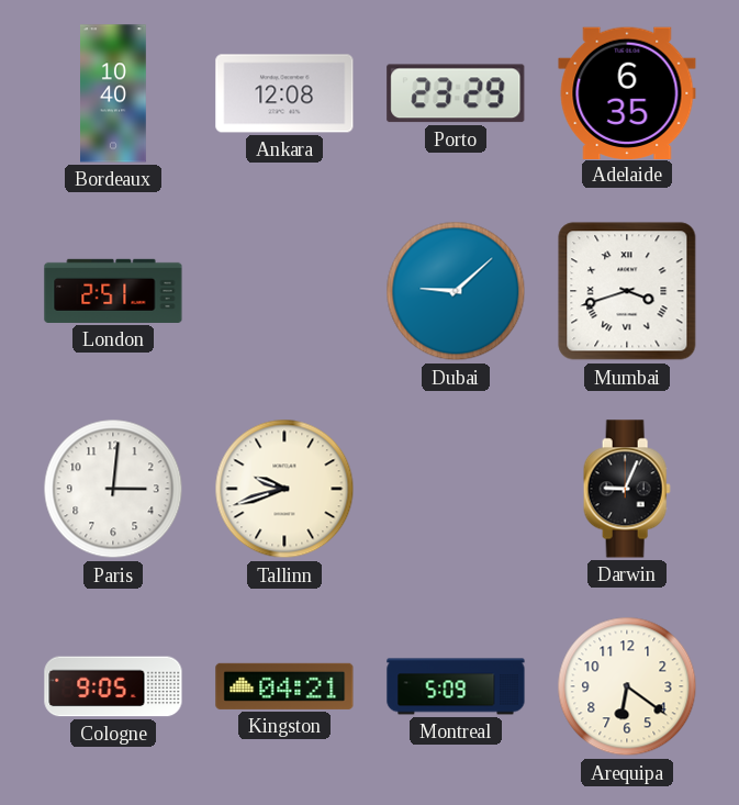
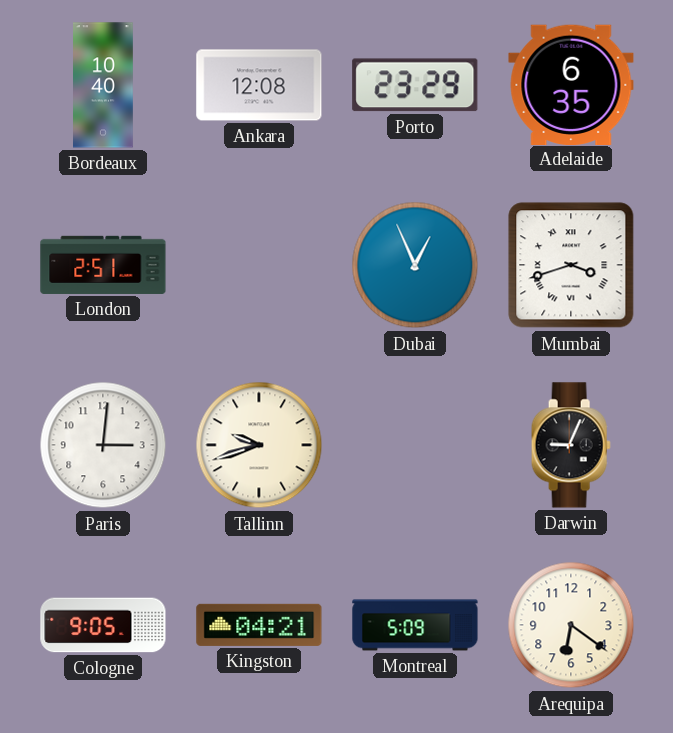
Dubai: 9:08 -> 12:56
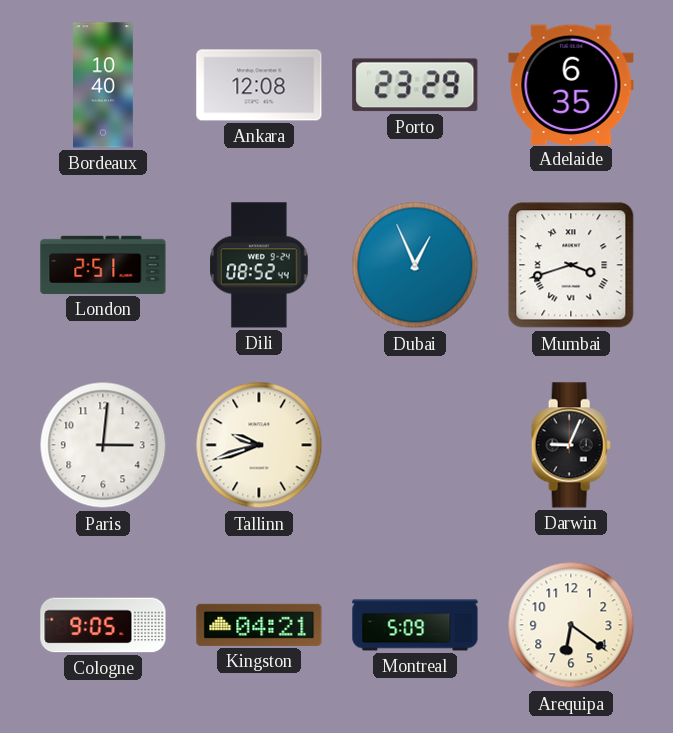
Dili: none -> 08:52
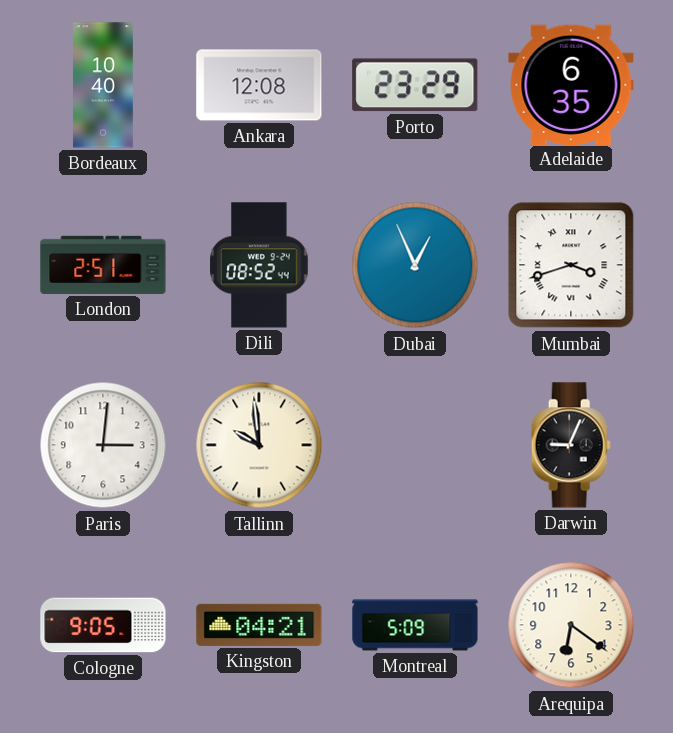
Tallinn: 9:42 -> 9:59
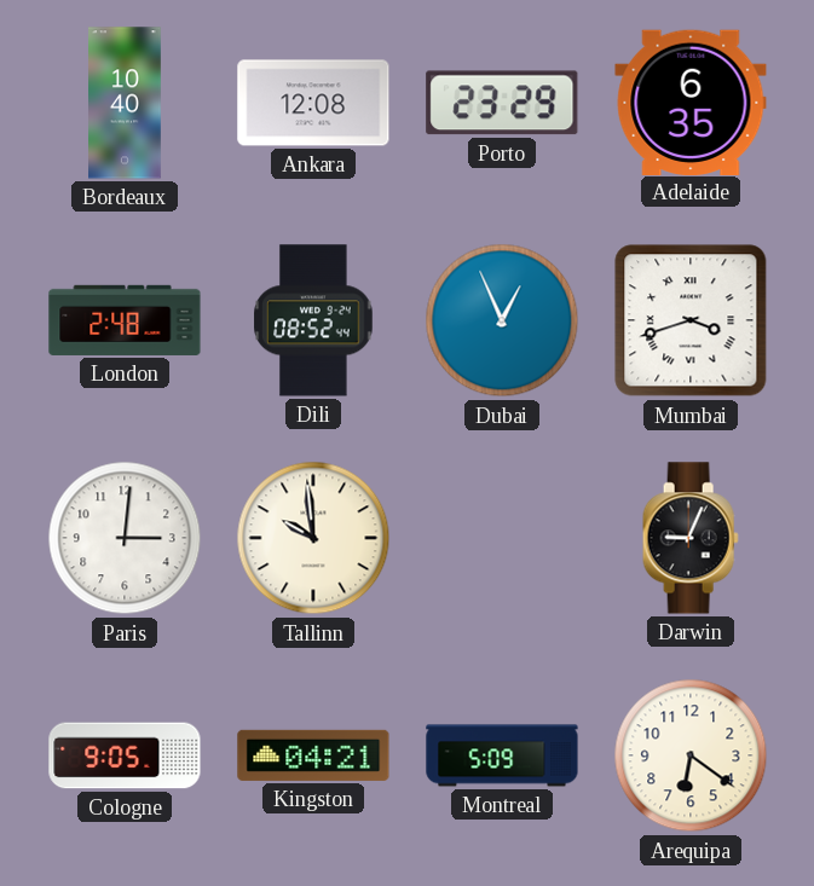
London: 2:51 -> 2:48
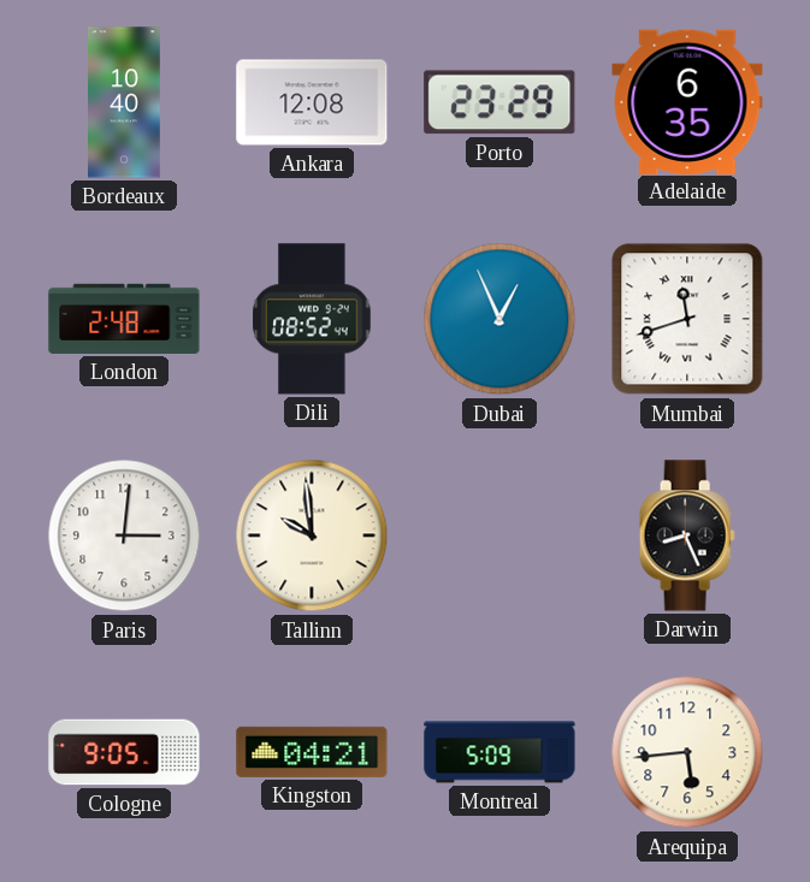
Mumbai: 3:42 -> 11:42
Darwin: 9:04 -> 8:26
Arequipa: 6:21 -> 5:44
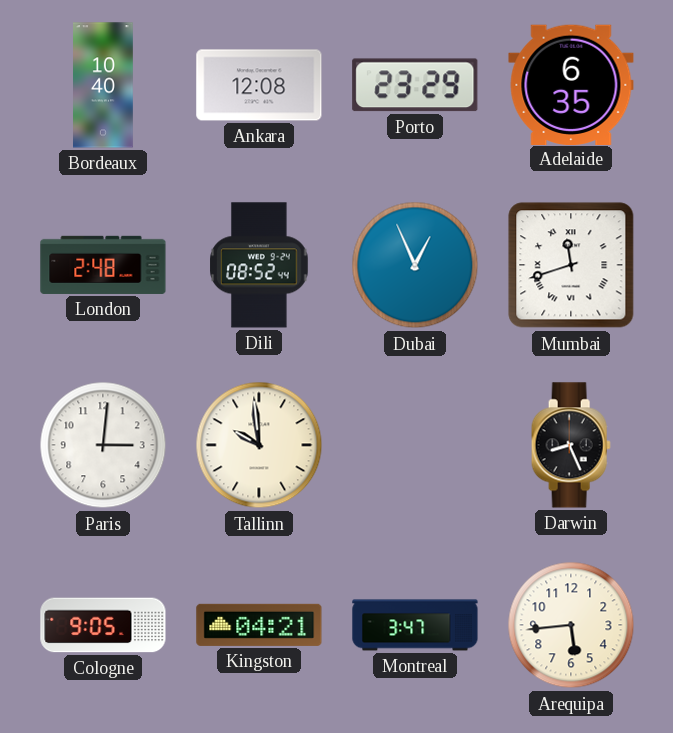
Montreal: 5:09 -> 3:47
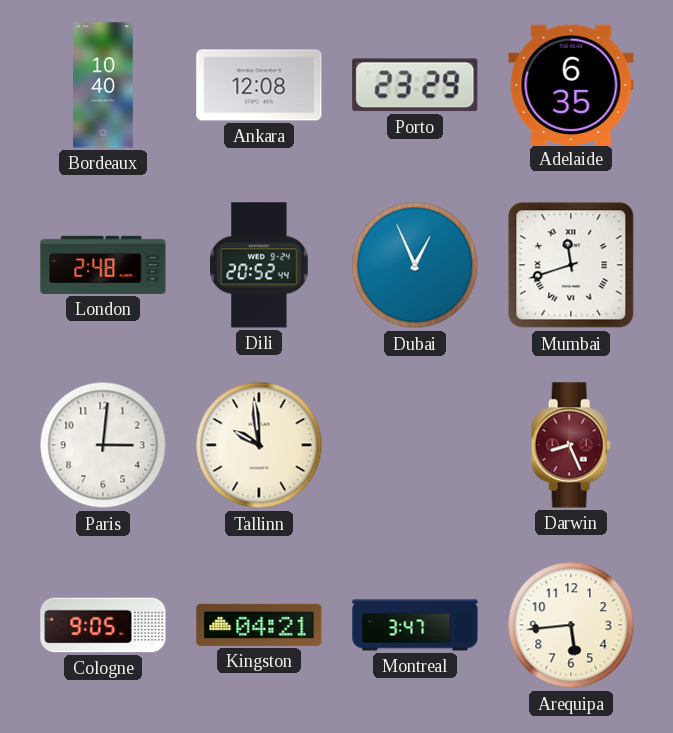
Dili: 08:52 -> 20:52
Darwin dial: black -> burgundy
